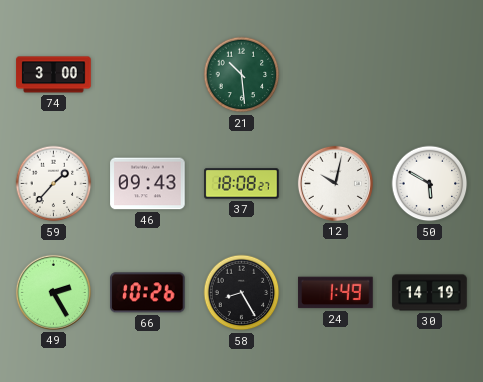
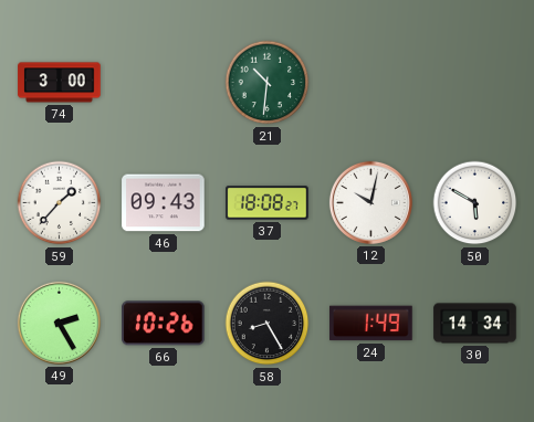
21: 10:29 -> 10:31
30: 14:19 -> 14:34
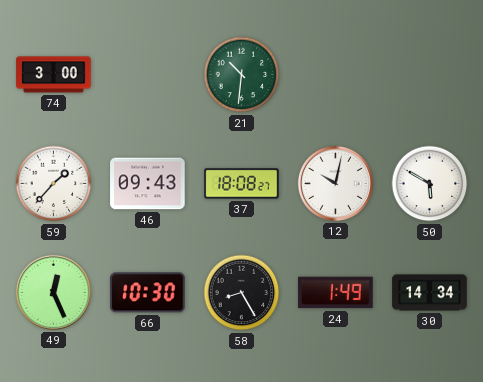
49: 2:25 -> 12:26
66: 10:26 -> 10:30
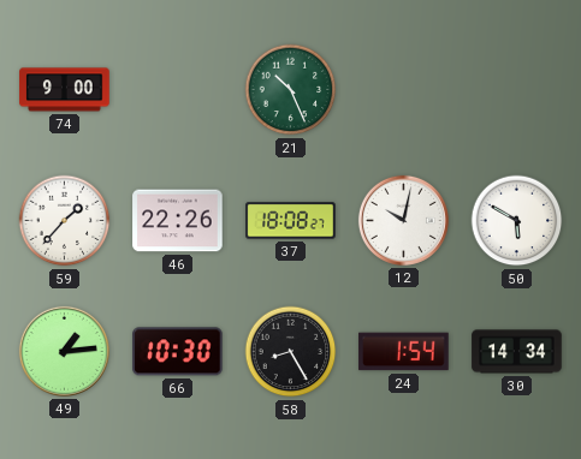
74: 3:00 -> 9:00
21: 10:31 -> 10:26
46: 09:43 -> 22:26
49: 12:26 -> 1:14
24: 1:49 -> 1:54
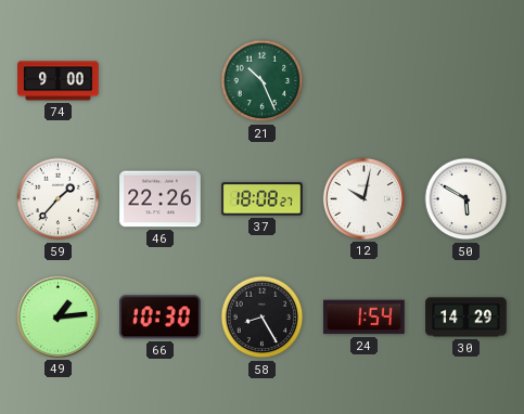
30: 14:34 -> 14:29
